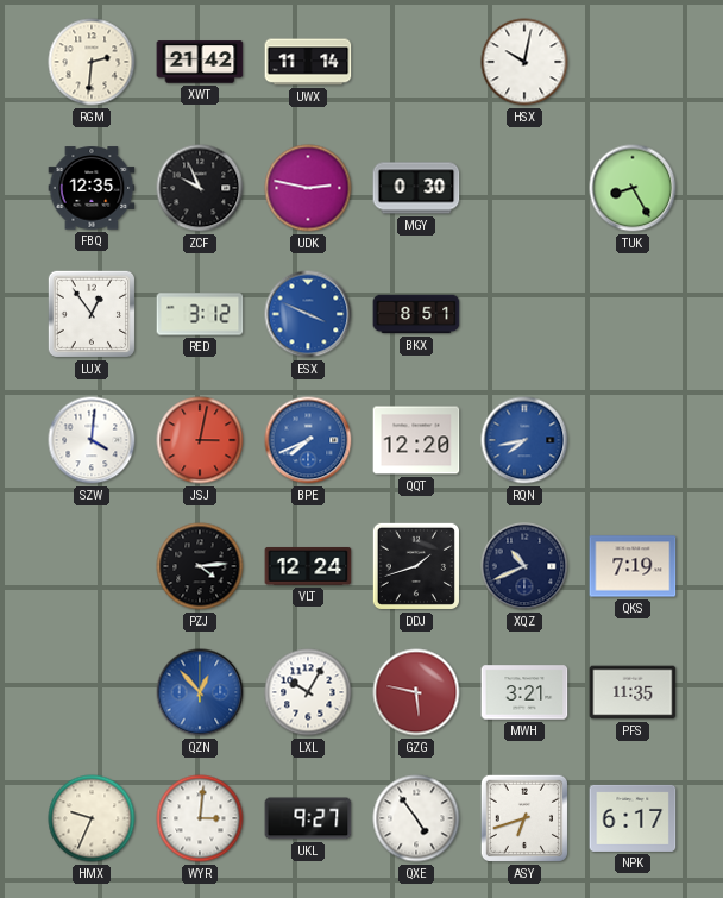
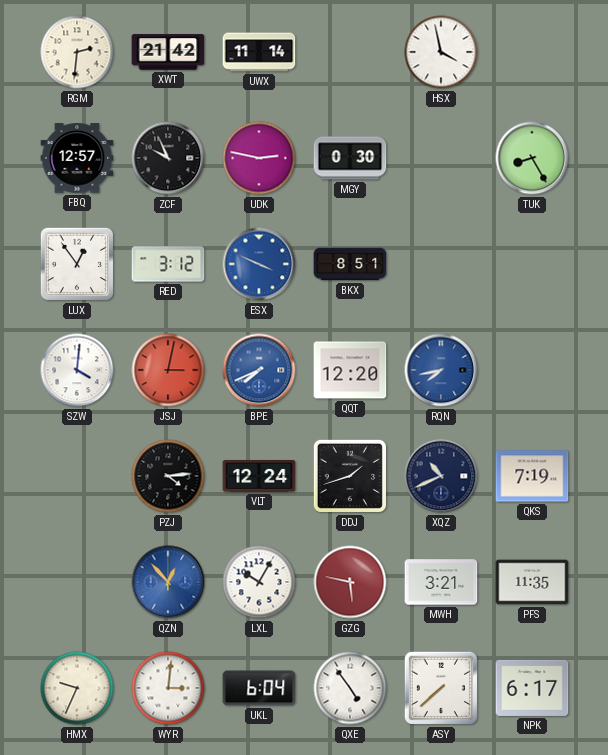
HSX: 10:02 -> 3:58
FBQ: 12:35 -> 12:57
UKL: 9:27 -> 6:04
ASY: 6:42 -> 7:38
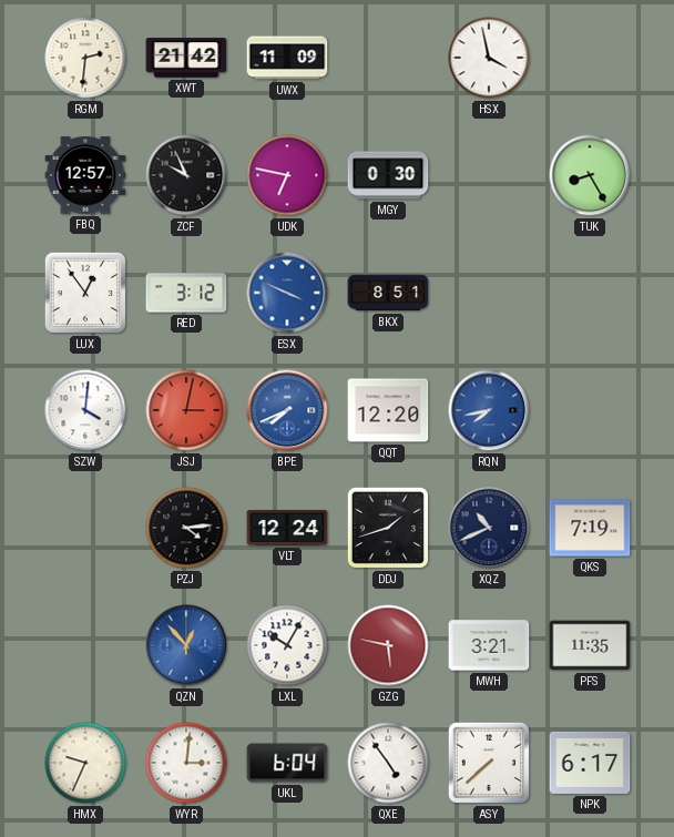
UWX: 11:14 -> 11:09
UDK: 2:47 -> 6:47
